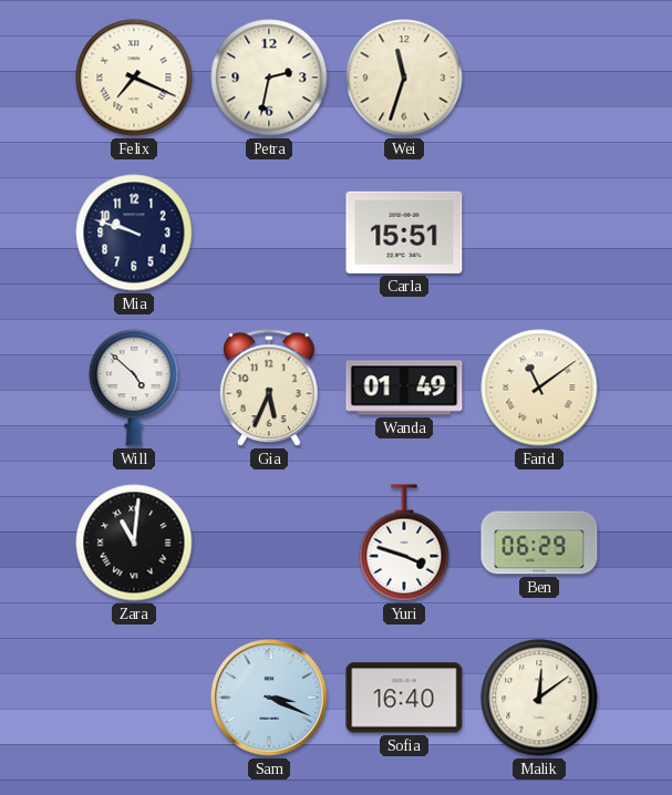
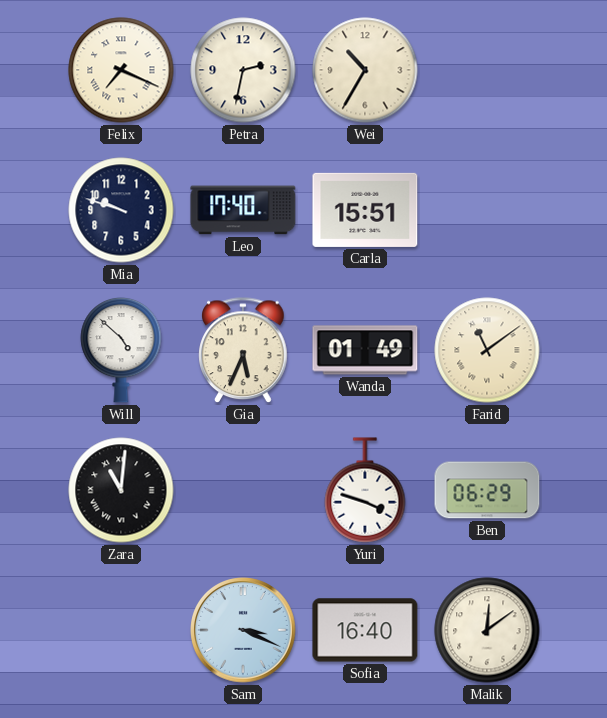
Wei: 11:33 -> 10:35
Leo: none -> 17:40
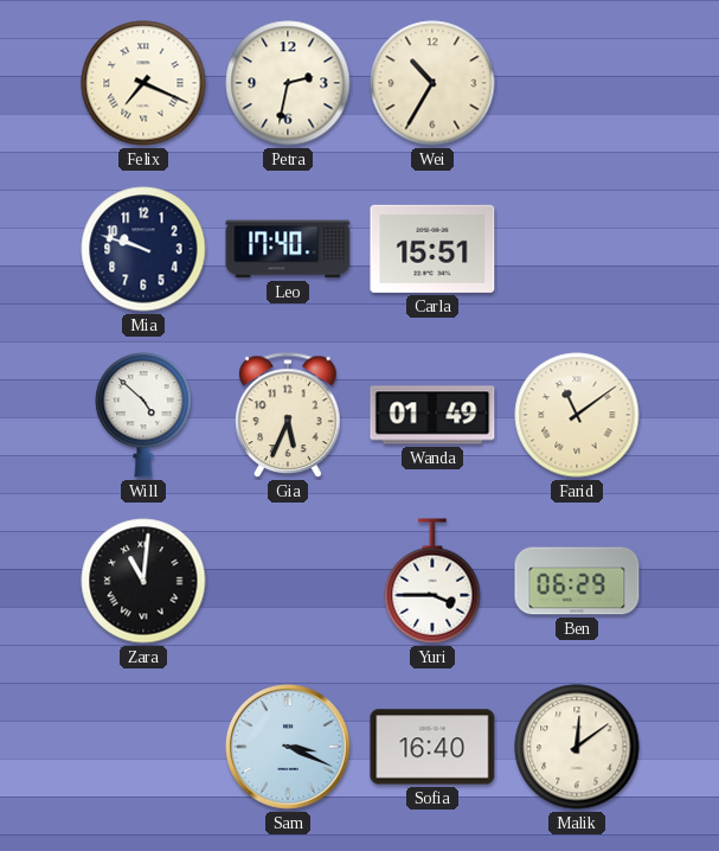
Yuri: 3:48 -> 3:45
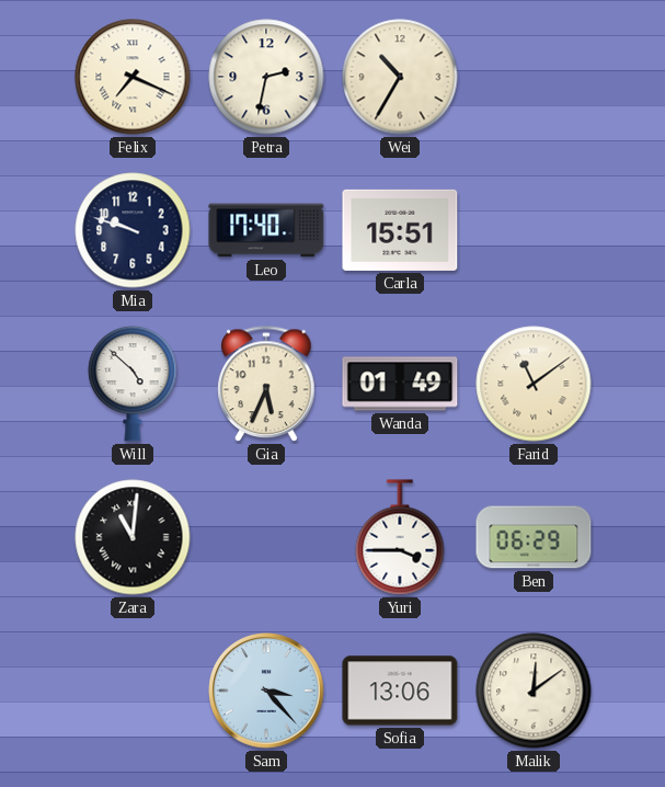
Sam: 3:19 -> 3:23
Sofia: 16:40 -> 13:06
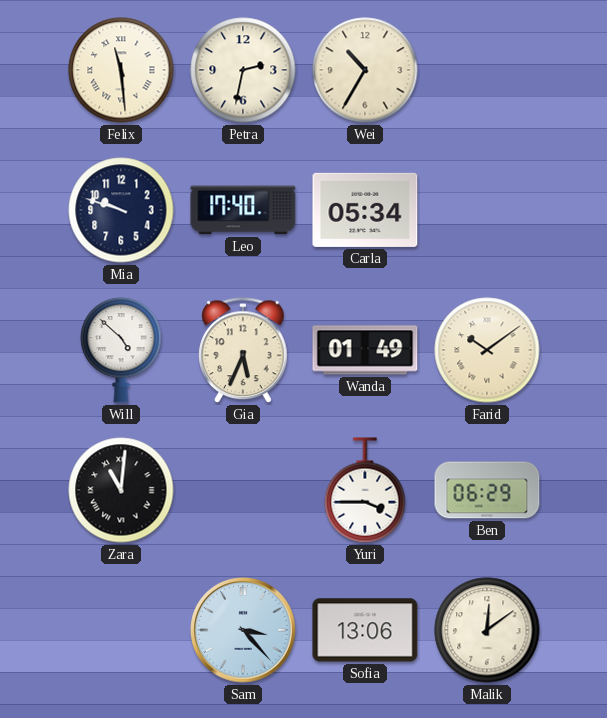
Felix: 7:19 -> 11:29
Carla: 15:51 -> 05:34
Farid: 11:09 -> 10:09
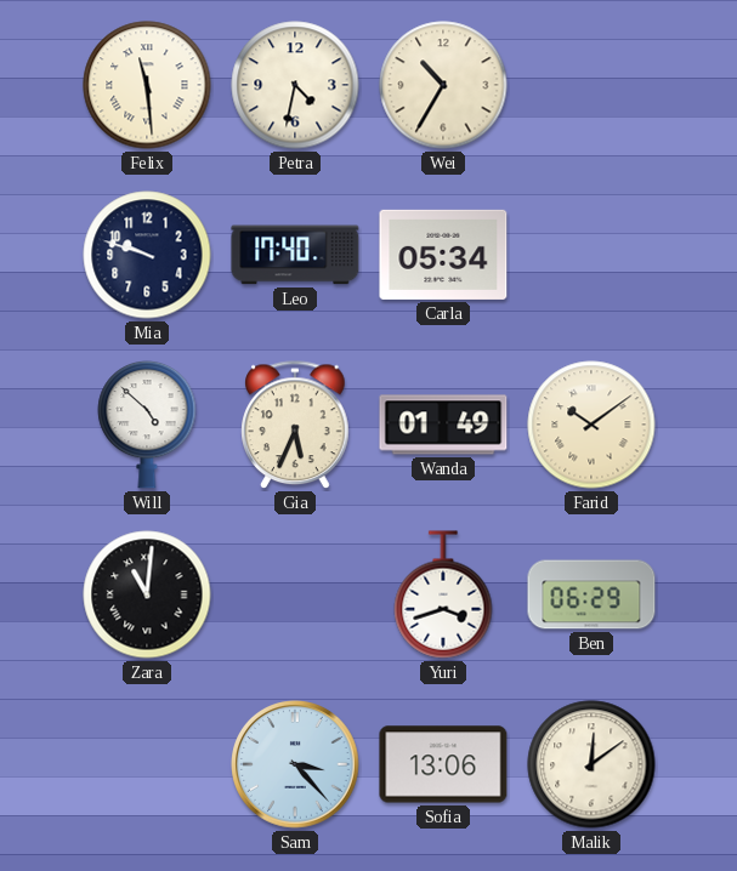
Petra: 2:32 -> 4:32
Yuri: 3:45 -> 3:42
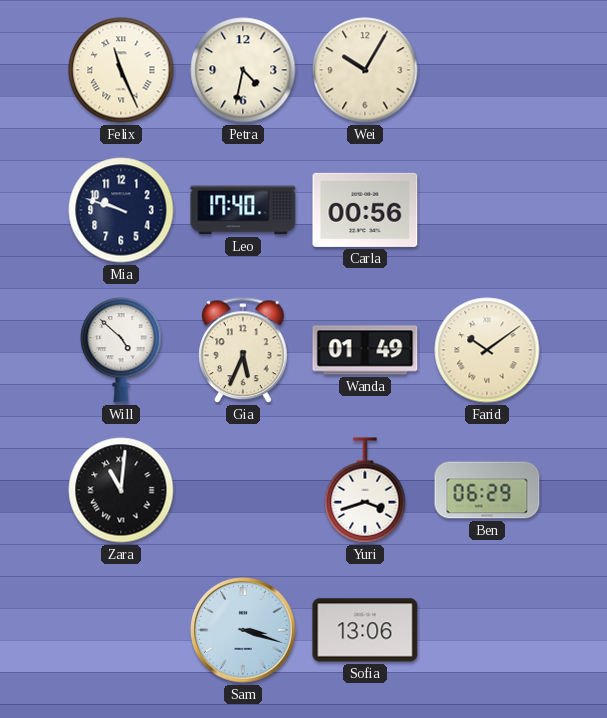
Felix: 11:29 -> 11:26
Wei: 10:35 -> 10:05
Carla: 05:34 -> 00:56
Sam: 3:23 -> 3:18
Malik: 12:09 -> none
